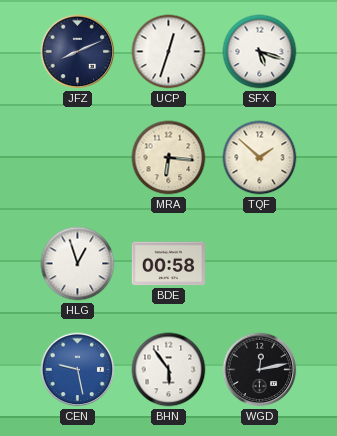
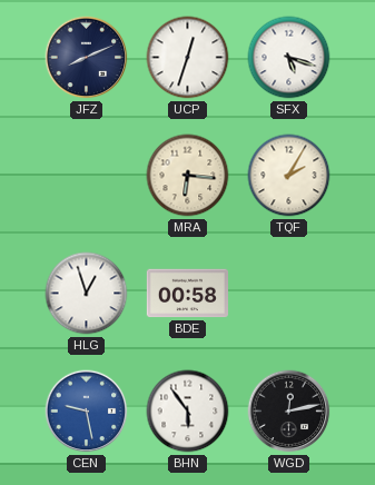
TQF: 1:52 -> 2:05
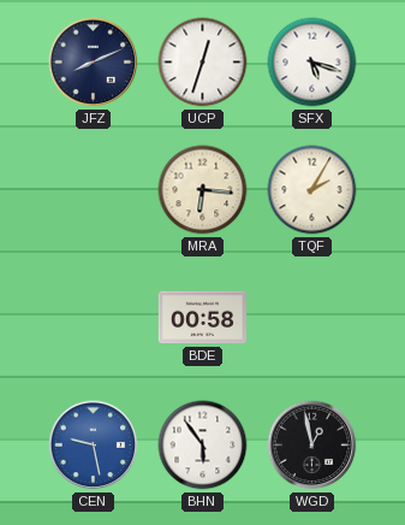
HLG: 12:57 -> none
WGD: 12:13 -> 12:58
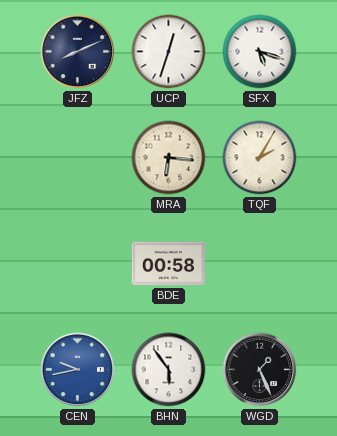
CEN: 9:28 -> 9:43
WGD: 12:58 -> 1:26
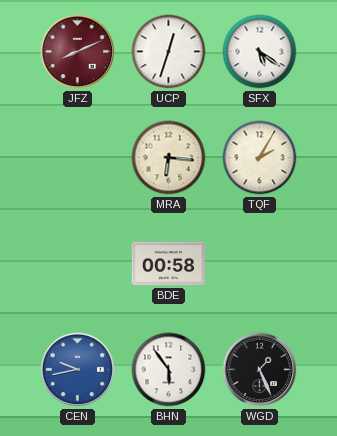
JFZ dial: navy -> burgundy
SFX: 5:18 -> 5:21
